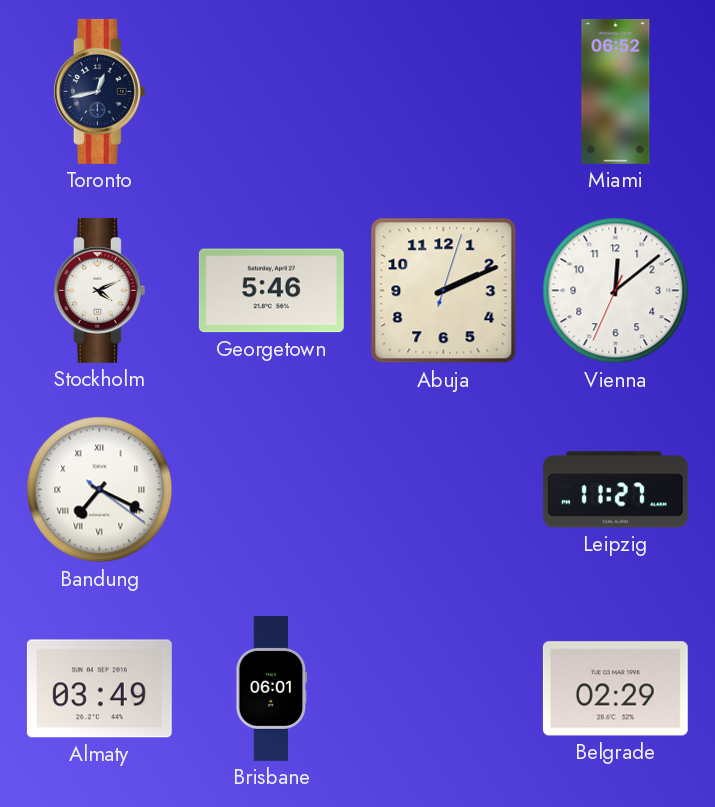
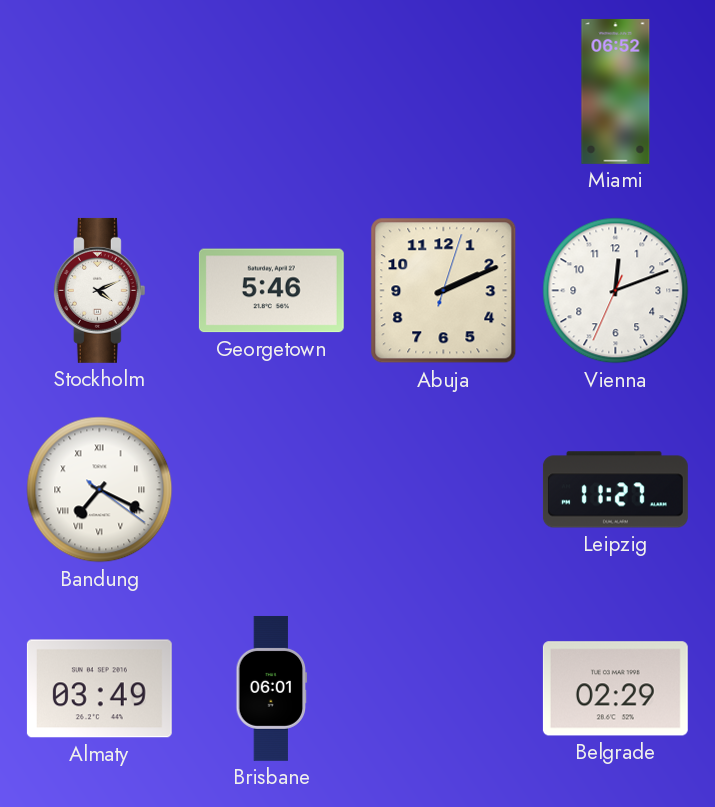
Toronto: 12:43 -> none
Vienna: 12:08 -> 12:11
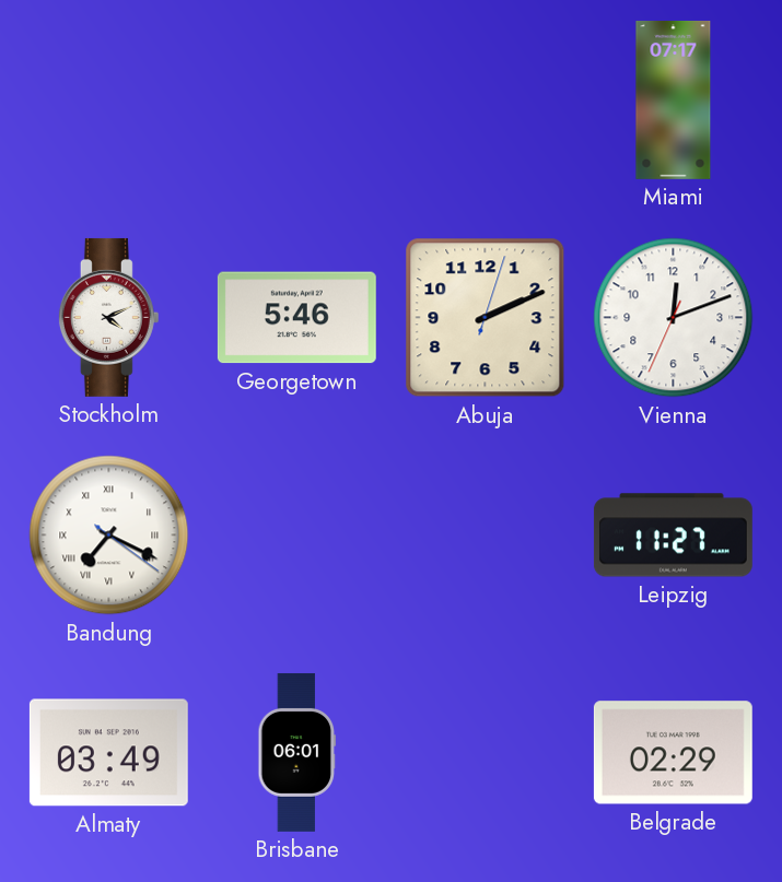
Miami: 06:52 -> 07:17
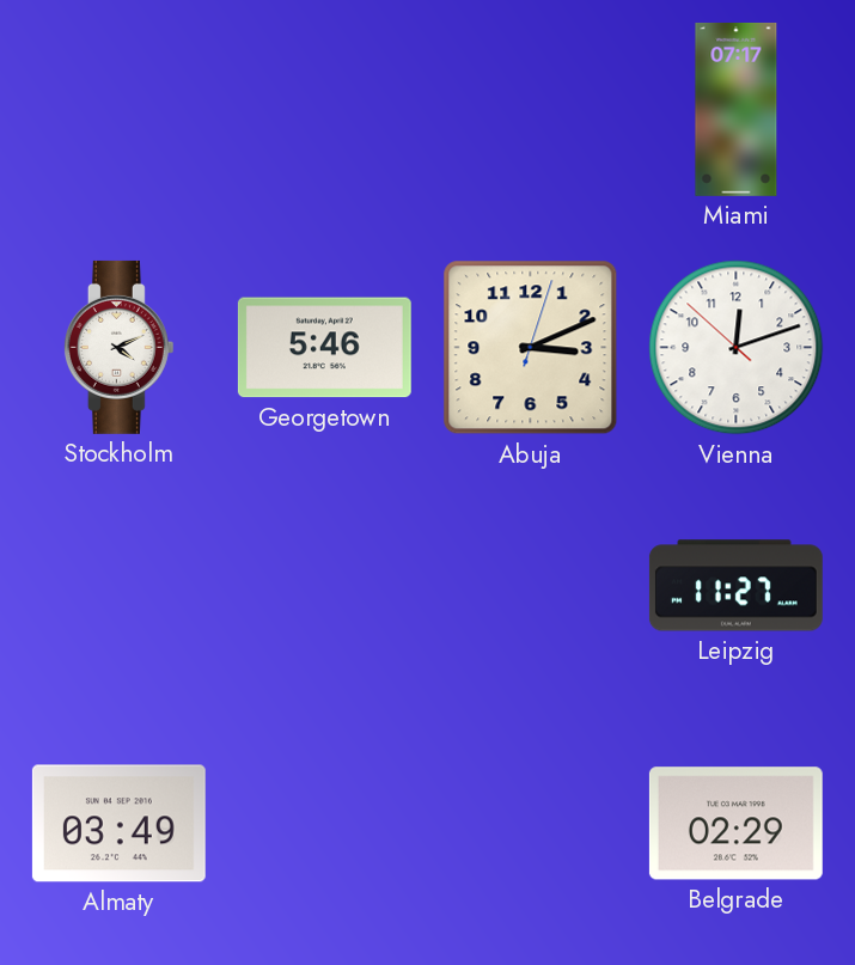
Abuja: 2:11 -> 3:11
Vienna: 12:11:34 -> 12:11:52
Bandung: 7:19 -> none
Brisbane: 06:01 -> none
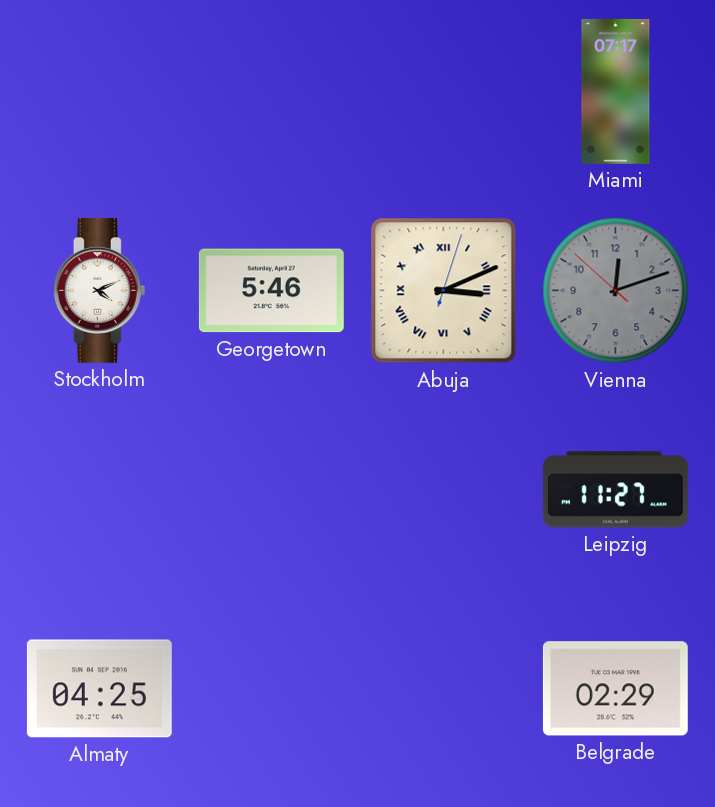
Abuja numerals: Arabic -> Roman
Vienna dial: white -> grey
Almaty: 03:49 -> 04:25
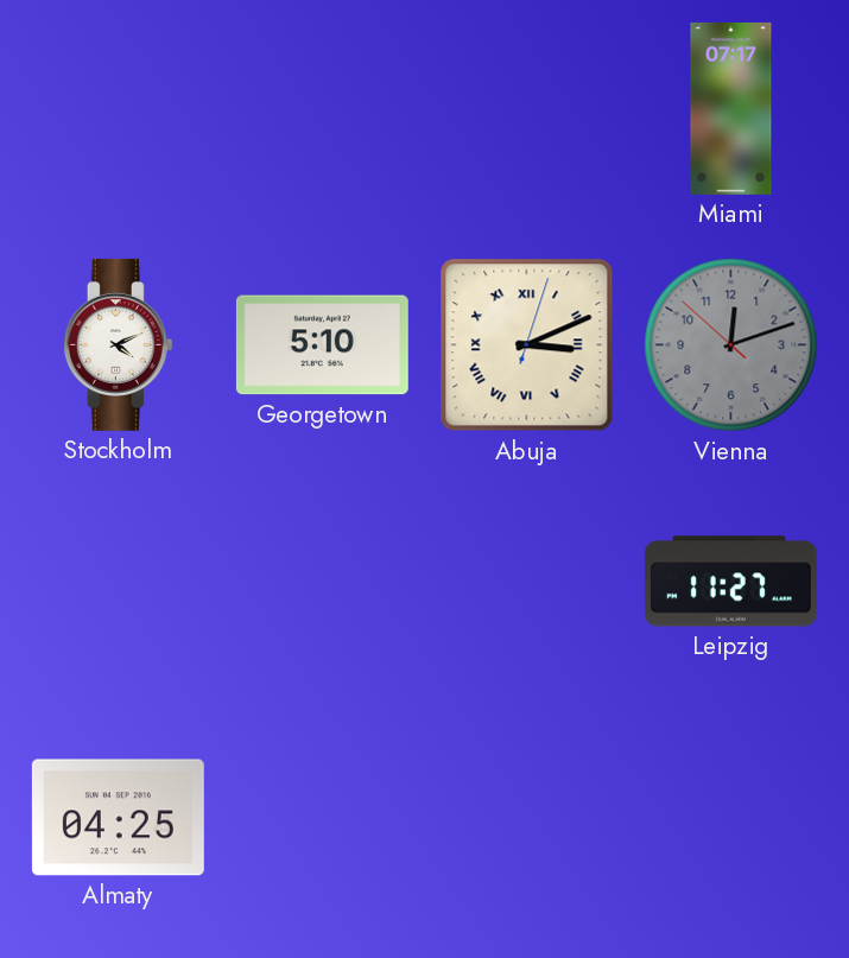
Georgetown: 5:46 -> 5:10
Belgrade: 02:29 -> none
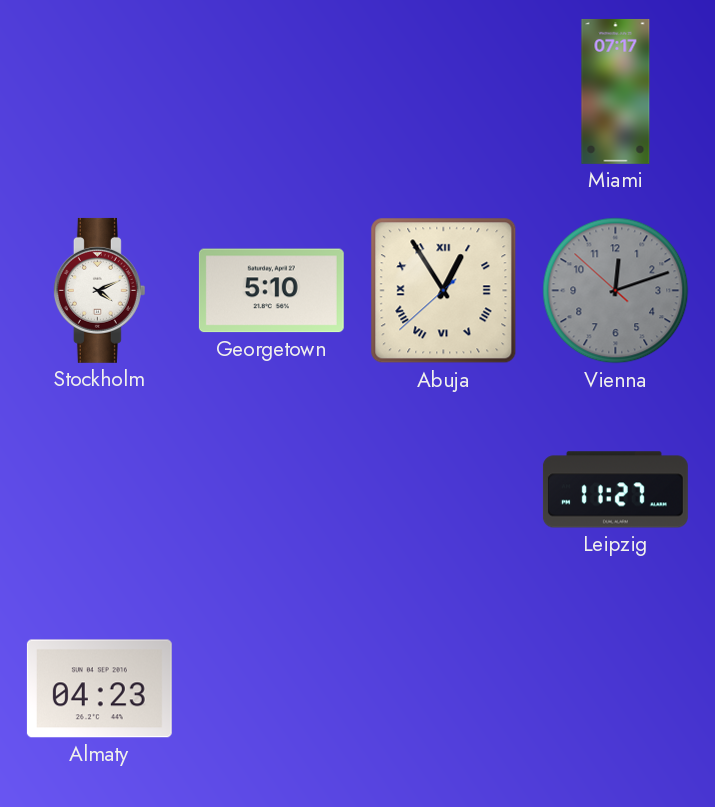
Abuja: 3:11 -> 12:54
Almaty: 04:25 -> 04:23
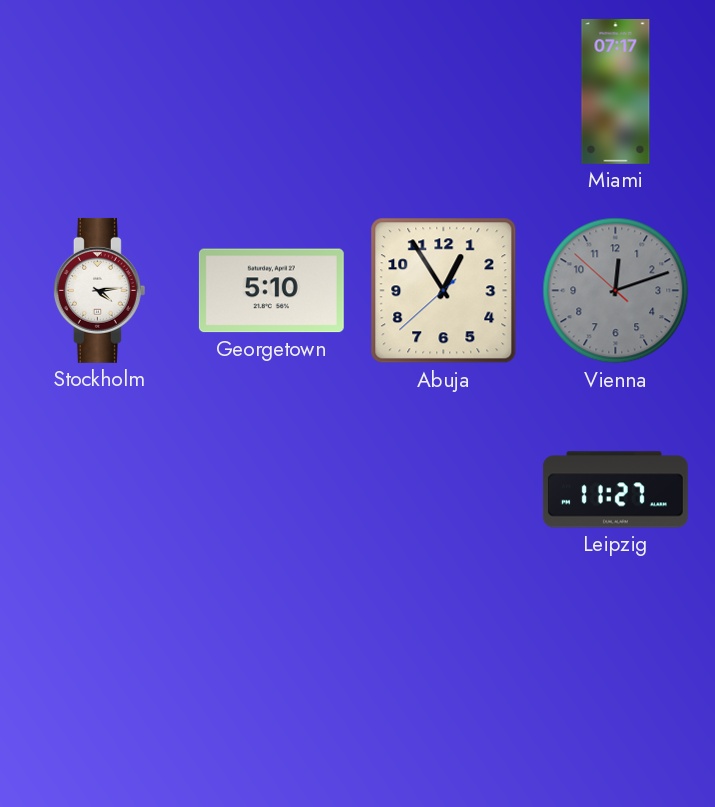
Stockholm: 4:11 -> 4:14
Abuja numerals: Roman -> Arabic
Almaty: 04:23 -> none
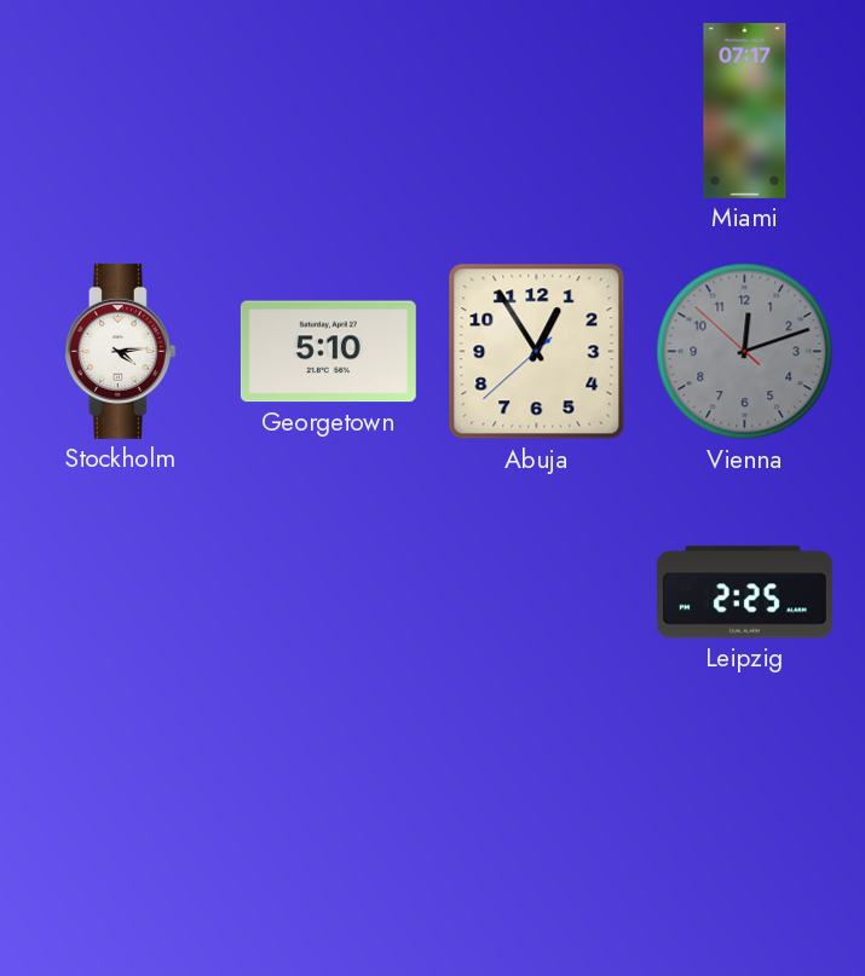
Leipzig: 11:27 -> 2:25
